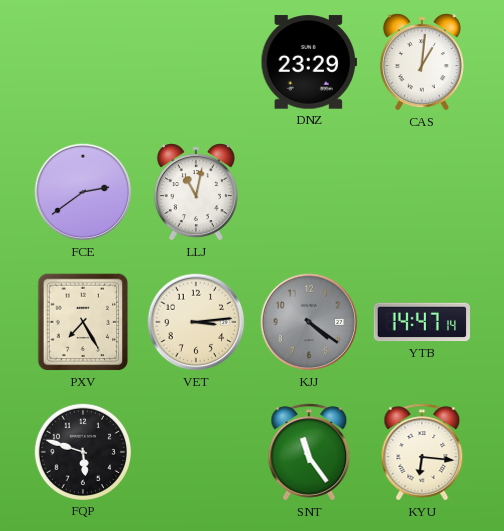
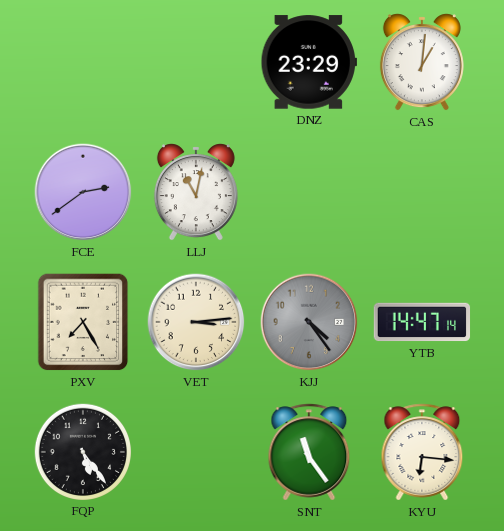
KJJ: 4:21 -> 4:24
FQP: 5:48 -> 5:24
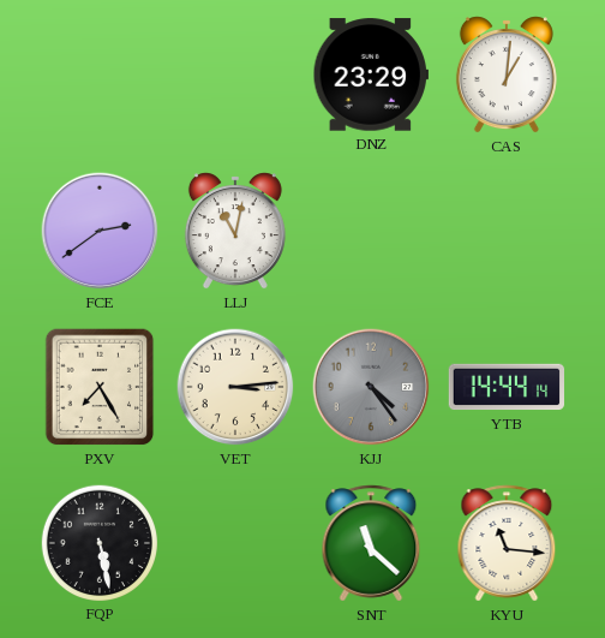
YTB: 14:47 -> 14:44
FQP: 5:24 -> 5:28
SNT: 11:24 -> 11:22
KYU: 6:16 -> 11:16
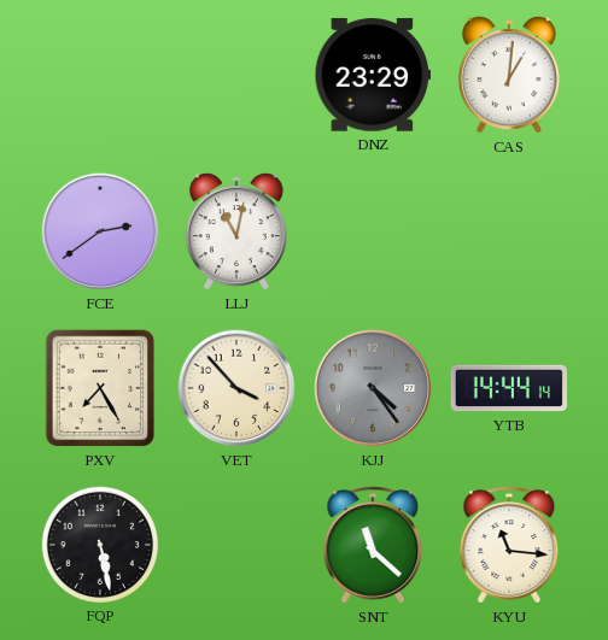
VET: 3:14 -> 3:53
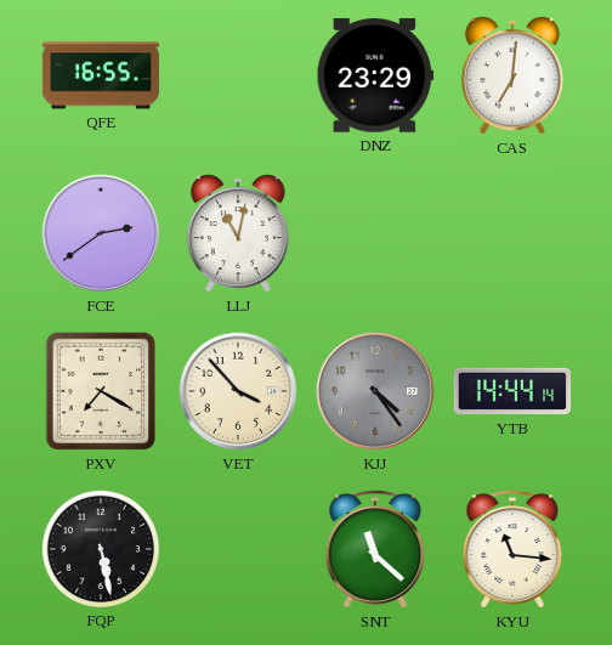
QFE: none -> 16:55
CAS: 1:01 -> 7:01
PXV: 7:25 -> 7:20
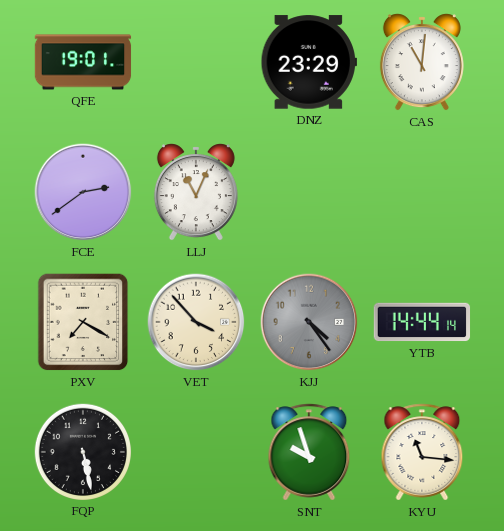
QFE: 16:55 -> 19:01
CAS: 7:01 -> 11:01
LLJ: 11:02 -> 11:04
SNT: 11:22 -> 9:57
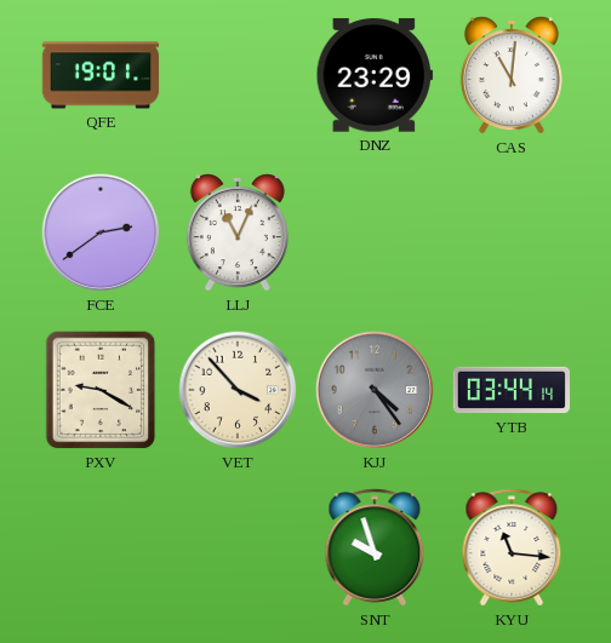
PXV: 7:20 -> 9:20
YTB: 14:44 -> 03:44
FQP: 5:28 -> none
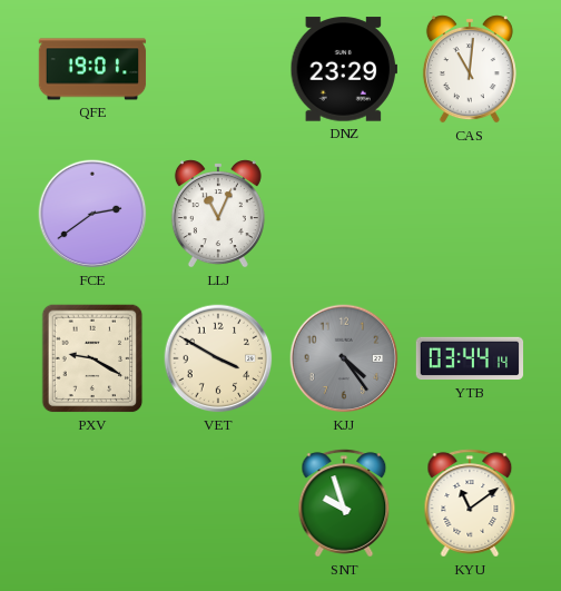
VET: 3:53 -> 3:50
KYU: 11:16 -> 11:09
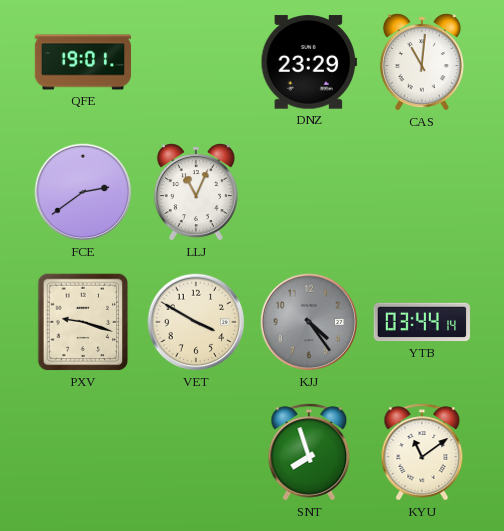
PXV: 9:20 -> 9:18
SNT: 9:57 -> 7:57
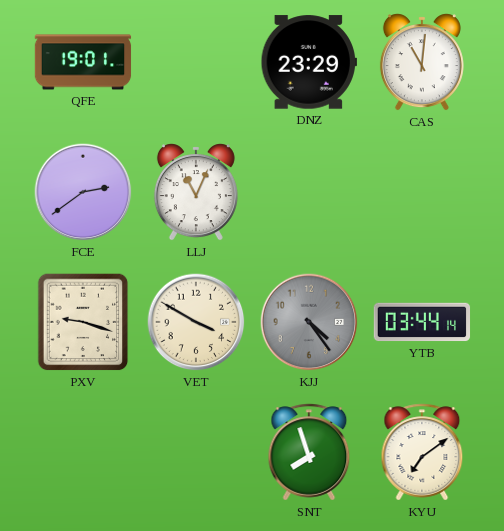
KYU: 11:09 -> 7:09
